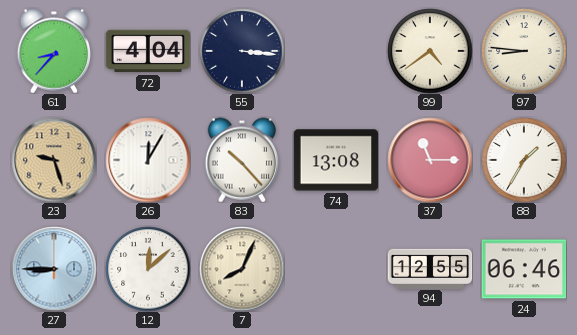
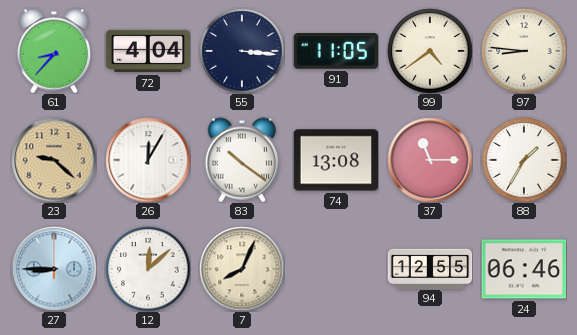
91: none -> 11:05
23: 9:27 -> 9:22
83: 10:23 -> 10:21
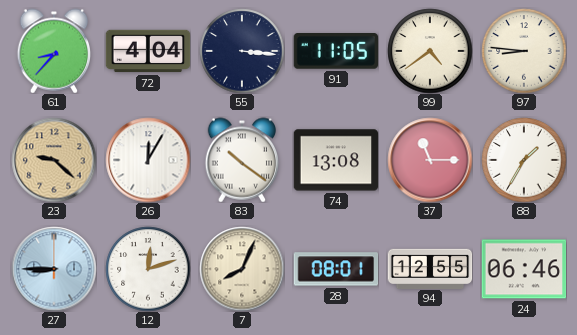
12: 12:08 -> 12:12
28: none -> 08:01
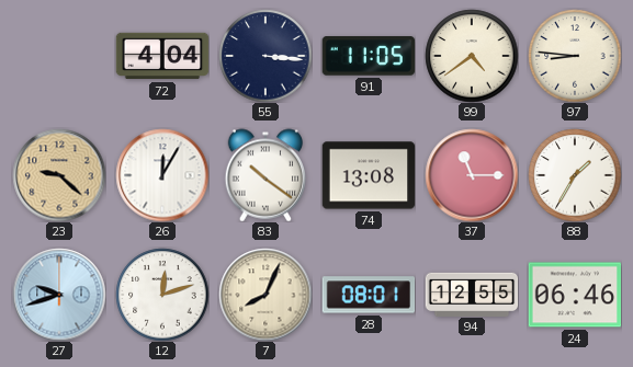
61: 8:37 -> none
27: 8:45 -> 9:42
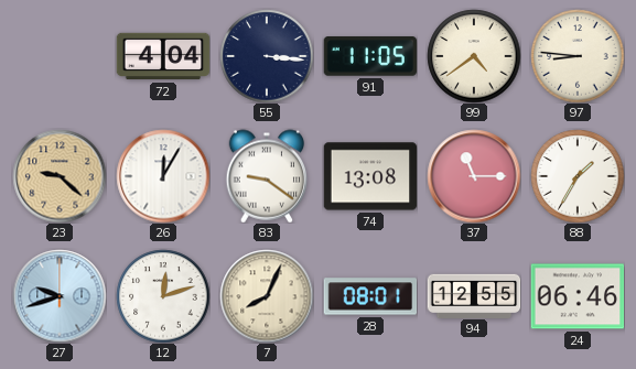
83: 10:21 -> 9:21
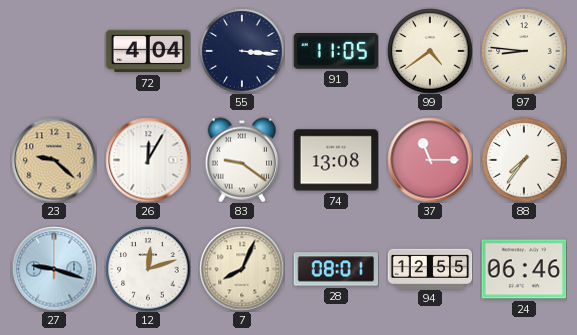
88: 1:35 -> 7:36
27: 9:42 -> 9:18
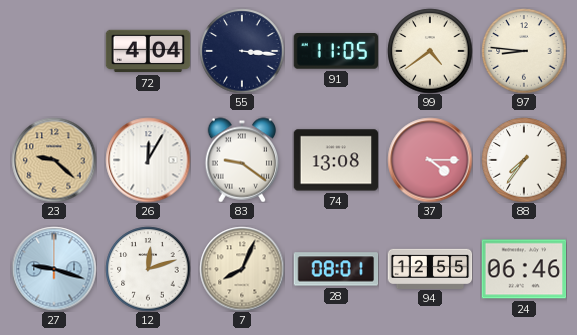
37: 11:15 -> 4:15
